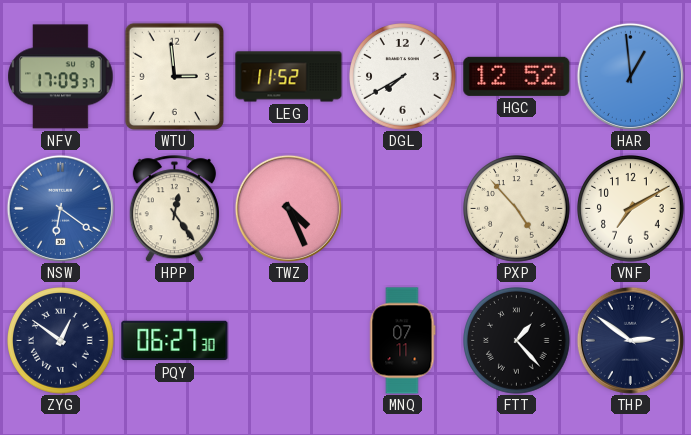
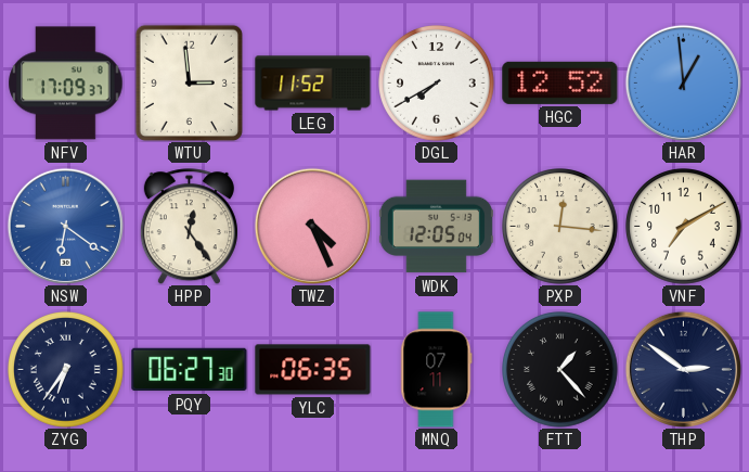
WDK: none -> 12:05
PXP: 4:53 -> 12:16
ZYG: 12:51 -> 6:36
YLC: none -> 06:35
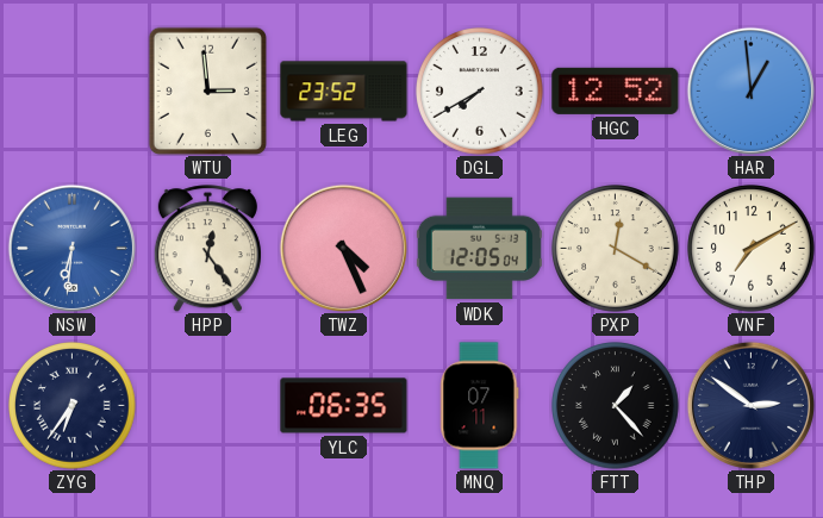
NFV: 17:09 -> none
LEG: 11:52 -> 23:52
NSW: 6:21 -> 6:31
PXP: 12:16 -> 12:20
PQY: 06:27 -> none
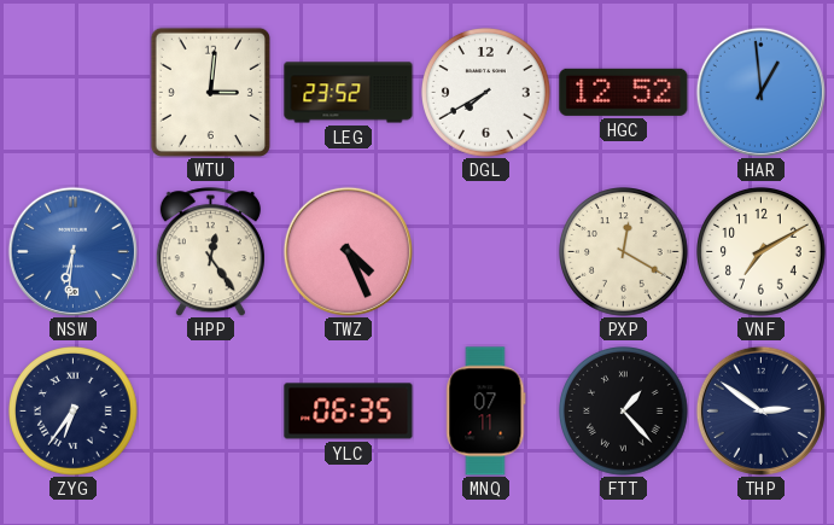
WTU: 2:59 -> 3:01
WDK: 12:05 -> none
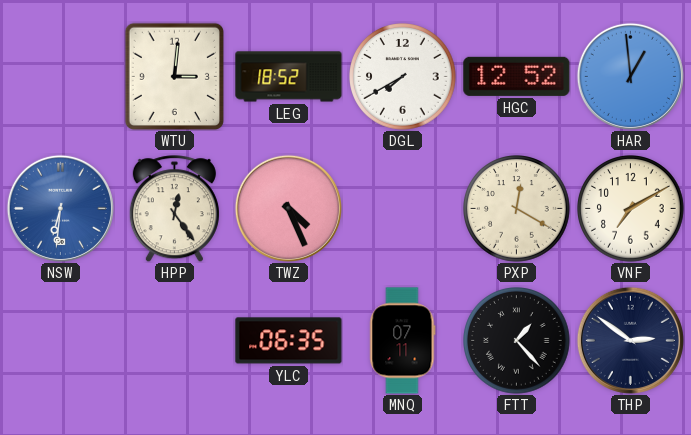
LEG: 23:52 -> 18:52
ZYG: 6:36 -> none
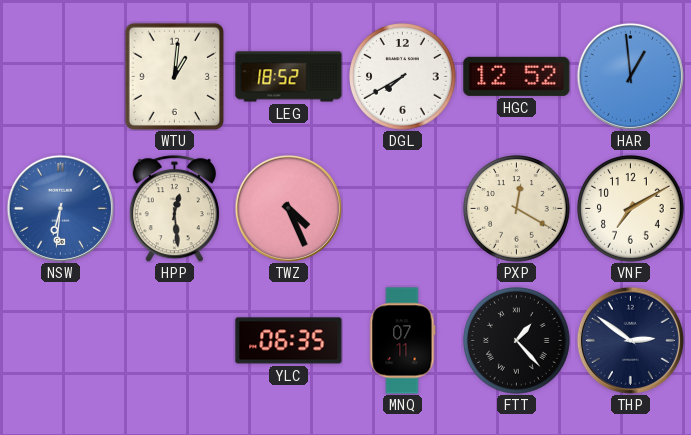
WTU: 3:01 -> 1:01
HPP: 12:24 -> 12:29
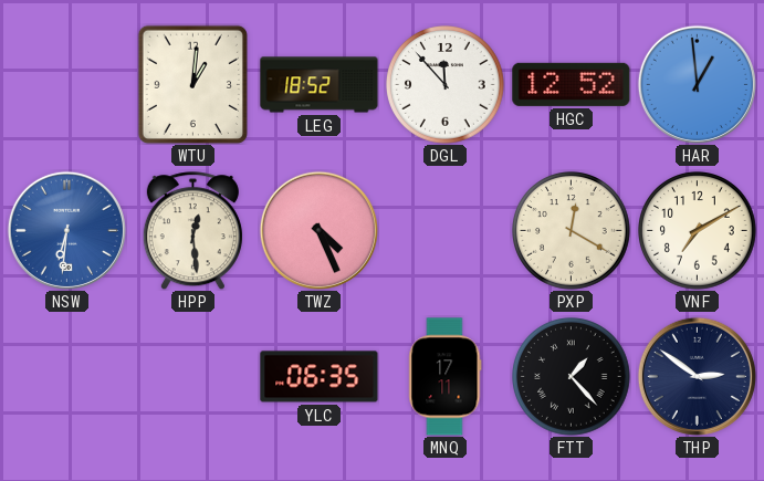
DGL: 7:40 -> 11:53
MNQ: 07:11 -> 17:11
